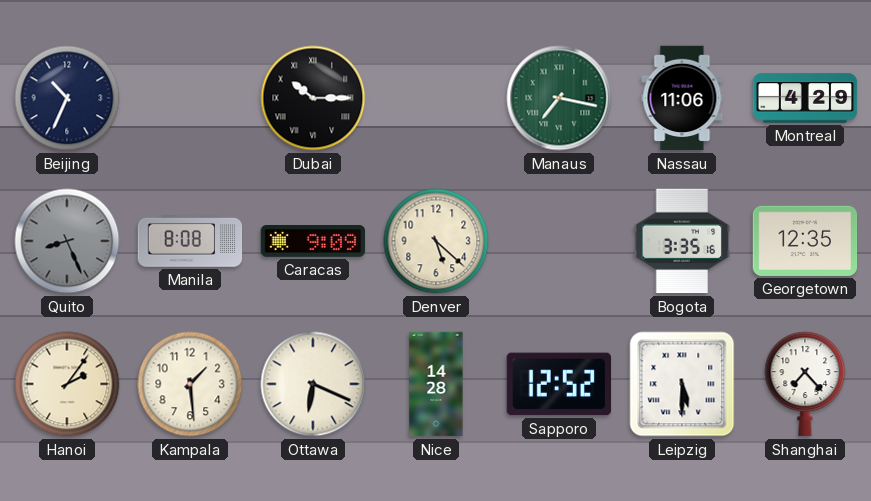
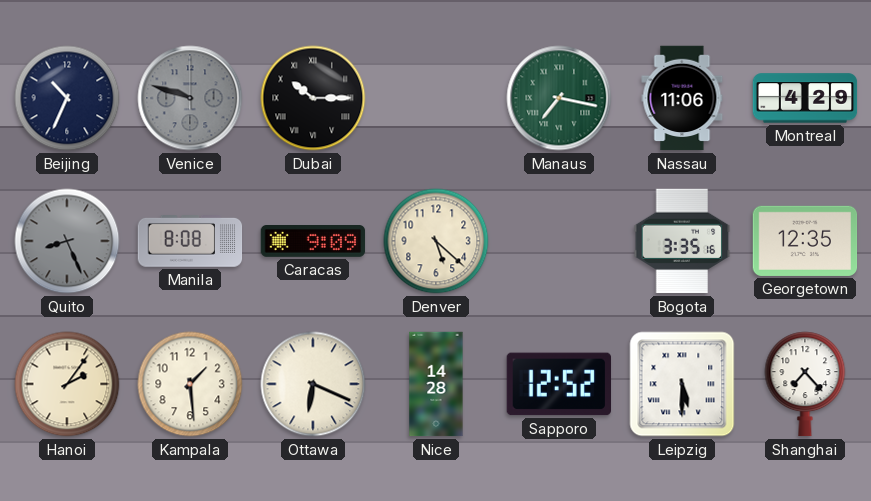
Venice: none -> 9:48
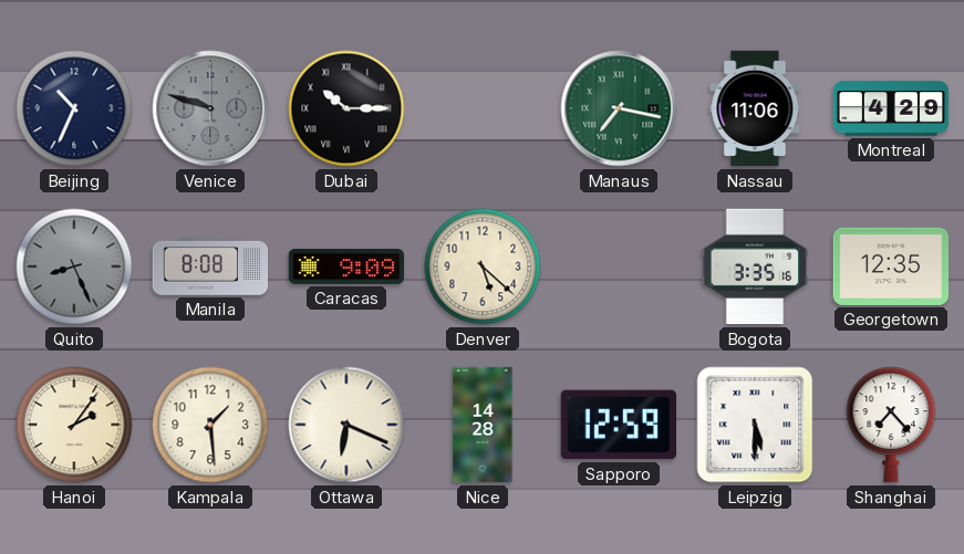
Sapporo: 12:52 -> 12:59
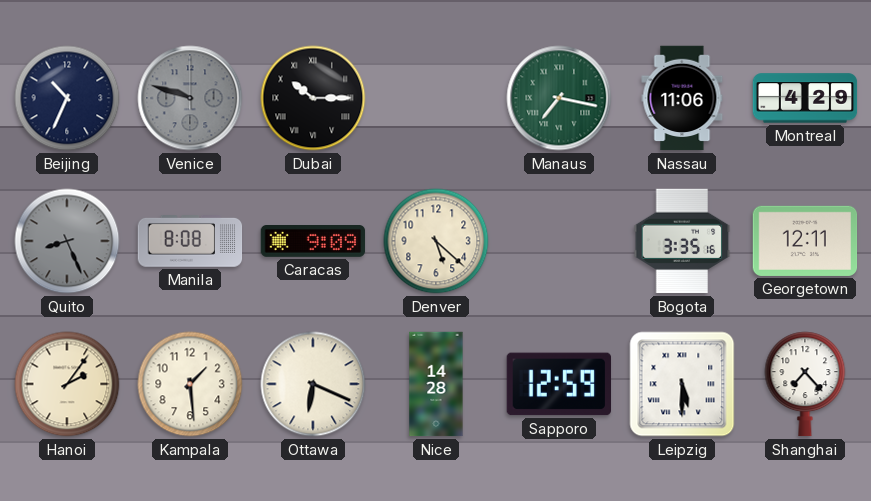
Georgetown: 12:35 -> 12:11
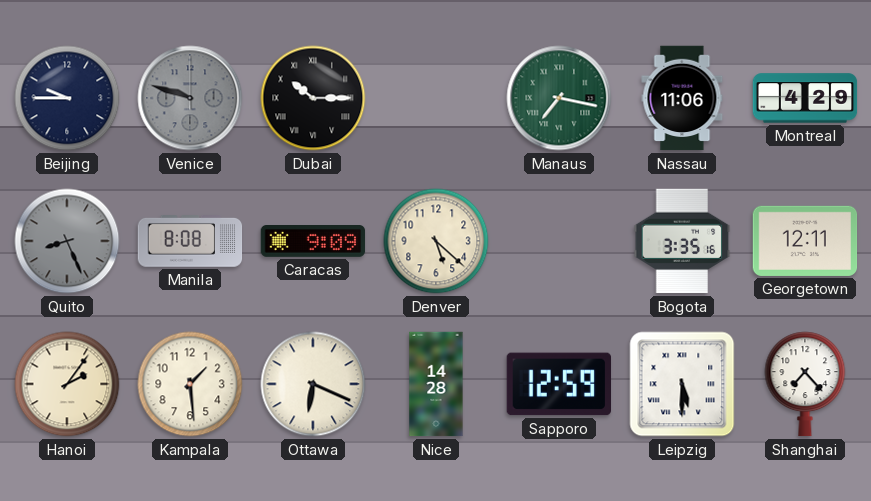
Beijing: 10:34 -> 9:45
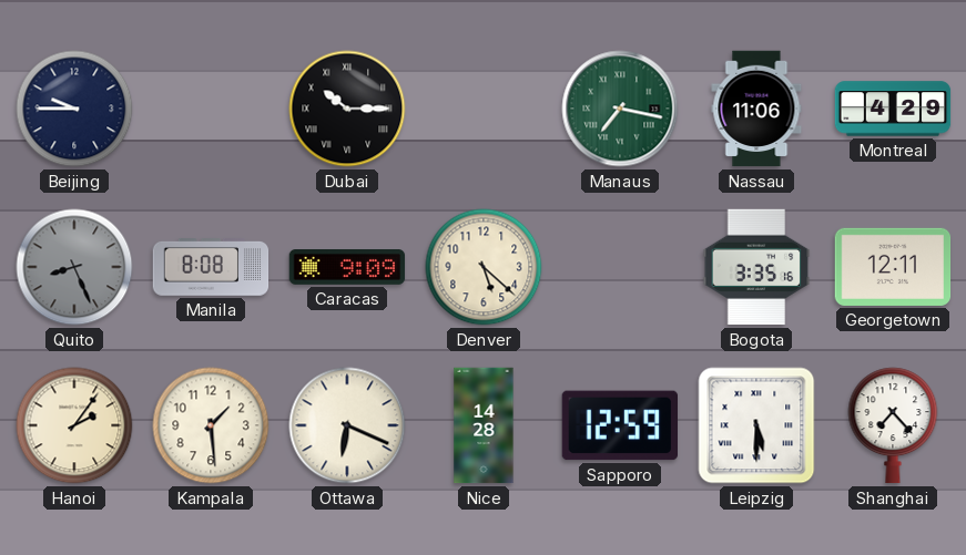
Venice: 9:48 -> none
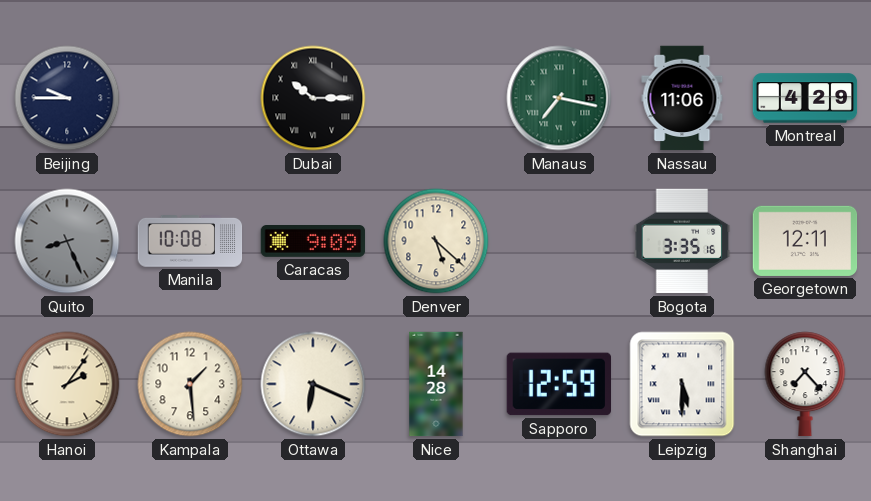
Manila: 8:08 -> 10:08
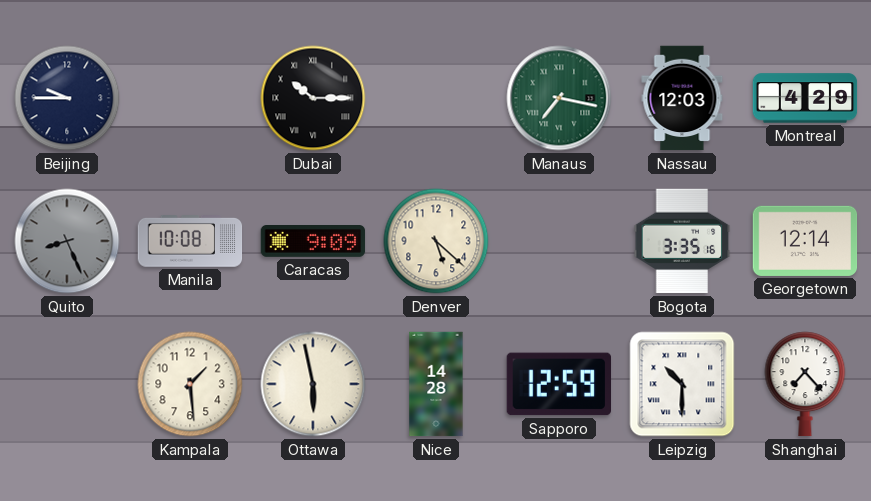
Nassau: 11:06 -> 12:03
Georgetown: 12:11 -> 12:14
Hanoi: 2:06 -> none
Ottawa: 6:19 -> 5:58
Leipzig: 5:30 -> 10:30
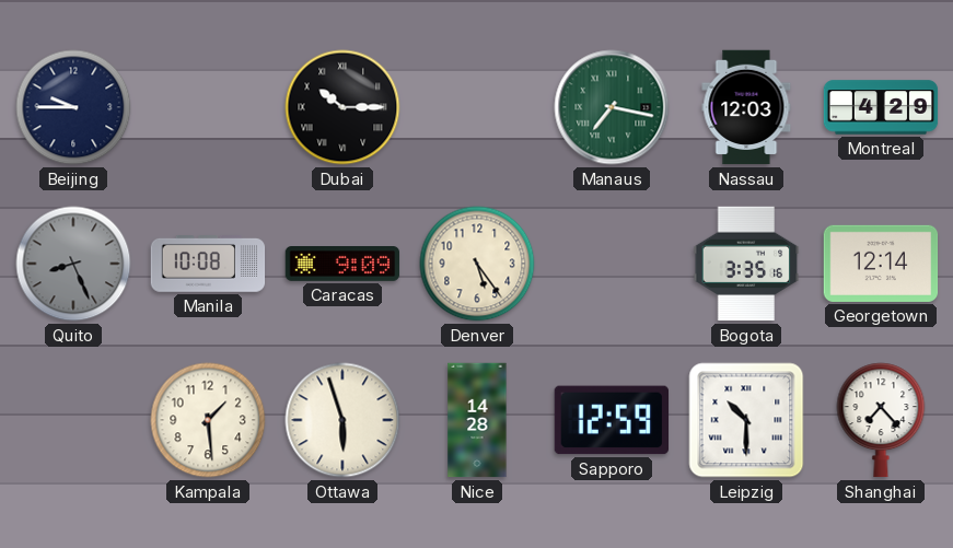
Denver: 5:22 -> 5:24
Ottawa: 5:58 -> 5:57
